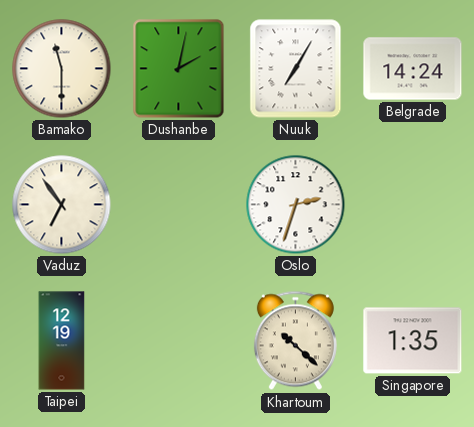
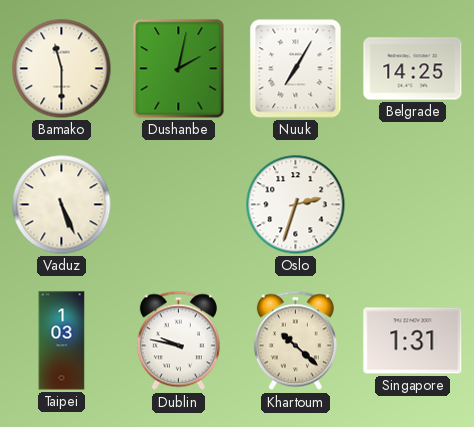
Belgrade: 14:24 -> 14:25
Vaduz: 6:54 -> 5:26
Taipei: 12:19 -> 1:03
Dublin: none -> 9:47
Singapore: 1:35 -> 1:31
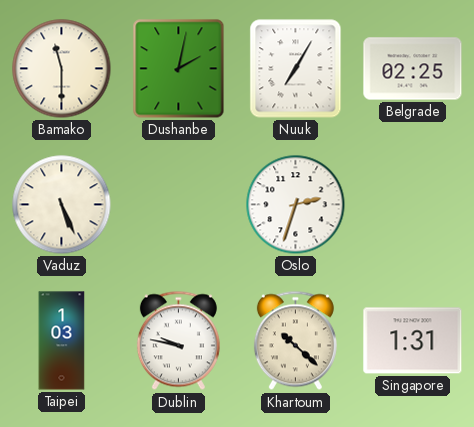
Belgrade: 14:25 -> 02:25
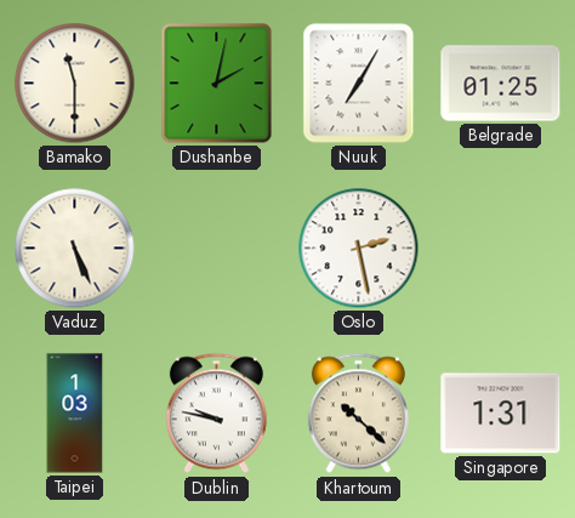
Belgrade: 02:25 -> 01:25
Oslo: 2:33 -> 2:28
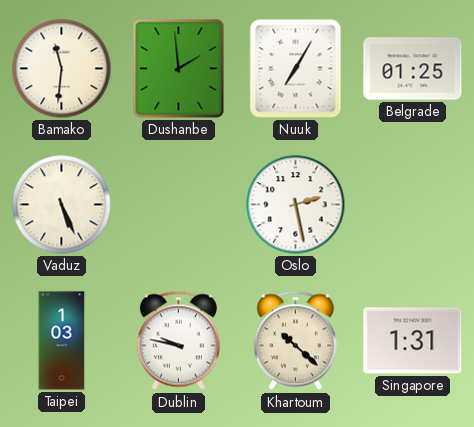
Bamako: 11:30 -> 11:31
Dushanbe: 2:02 -> 1:59
